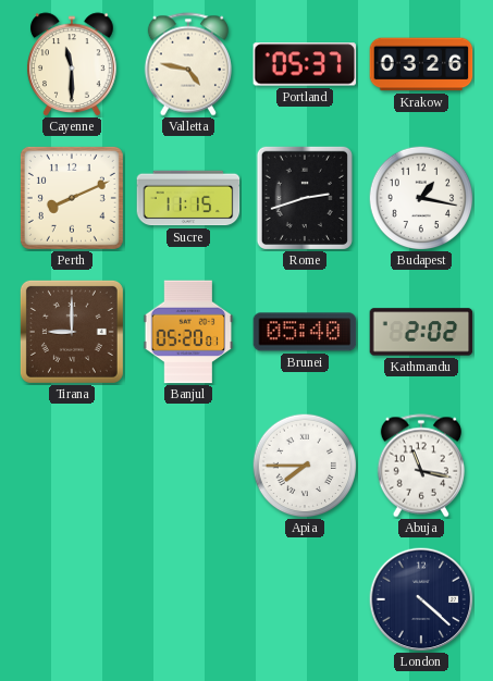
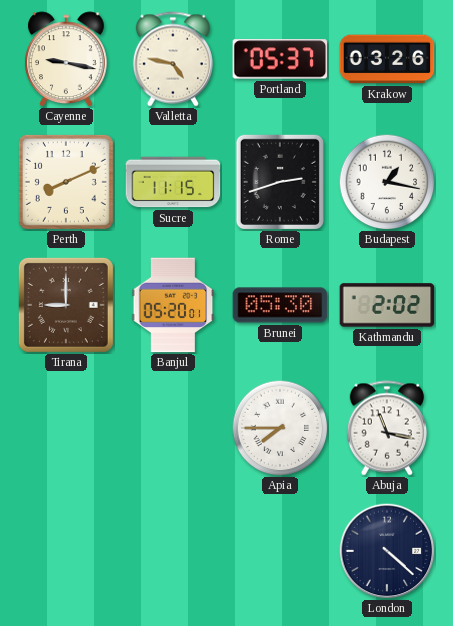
Cayenne: 11:30 -> 9:17
Brunei: 05:40 -> 05:30
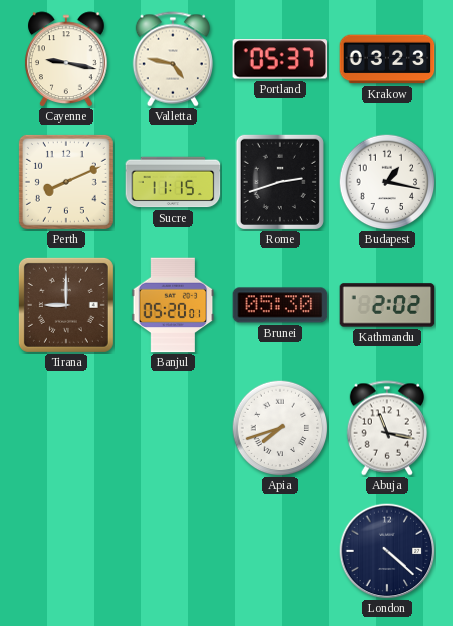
Krakow: 03:26 -> 03:23
Apia: 7:45 -> 7:42
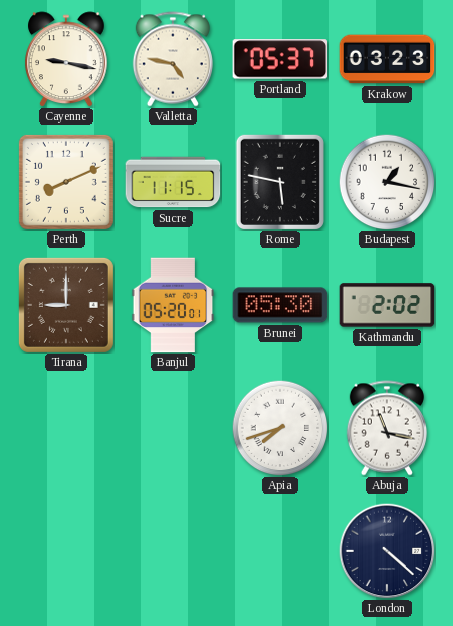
Rome: 2:42 -> 5:47
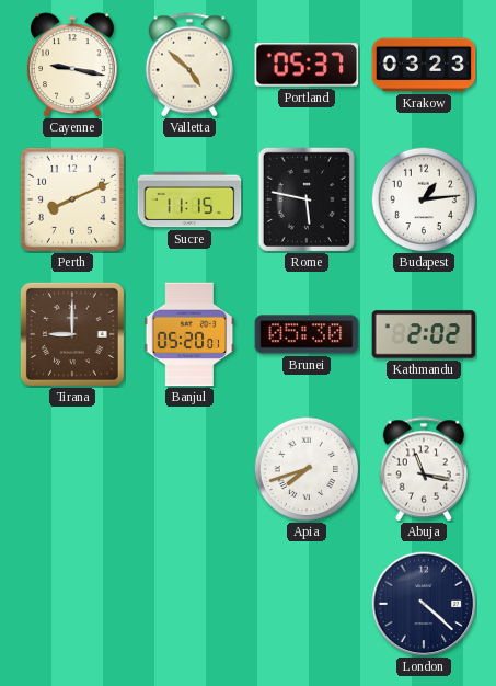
Valletta: 4:47 -> 4:52
Budapest: 1:17 -> 1:14
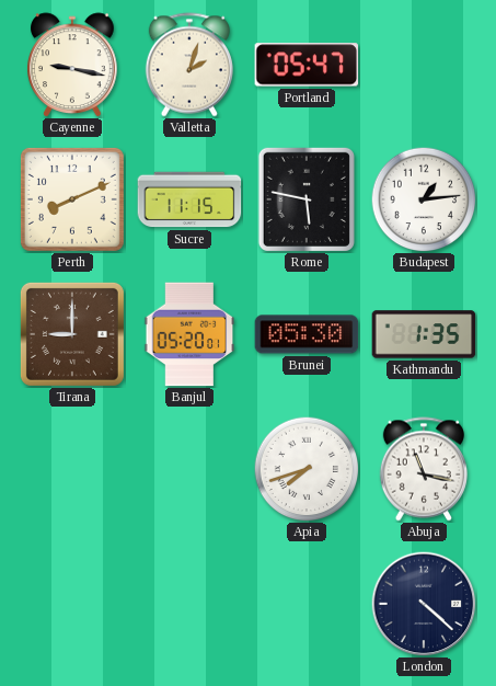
Valletta: 4:52 -> 2:03
Portland: 05:37 -> 05:47
Krakow: 03:23 -> none
Kathmandu: 2:02 -> 1:35
